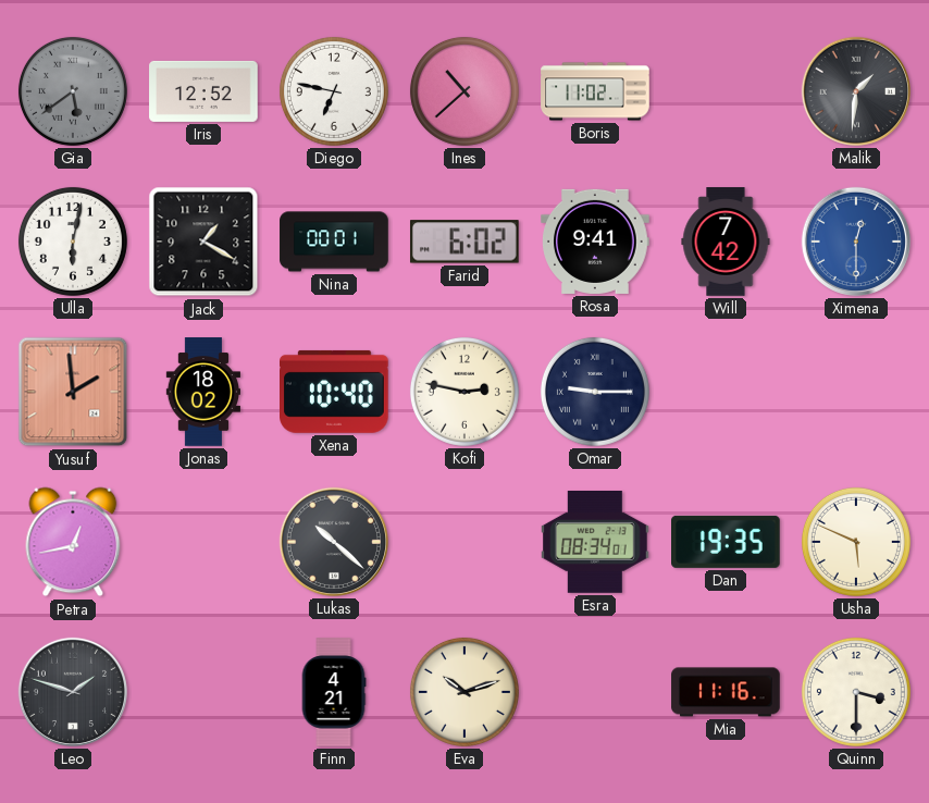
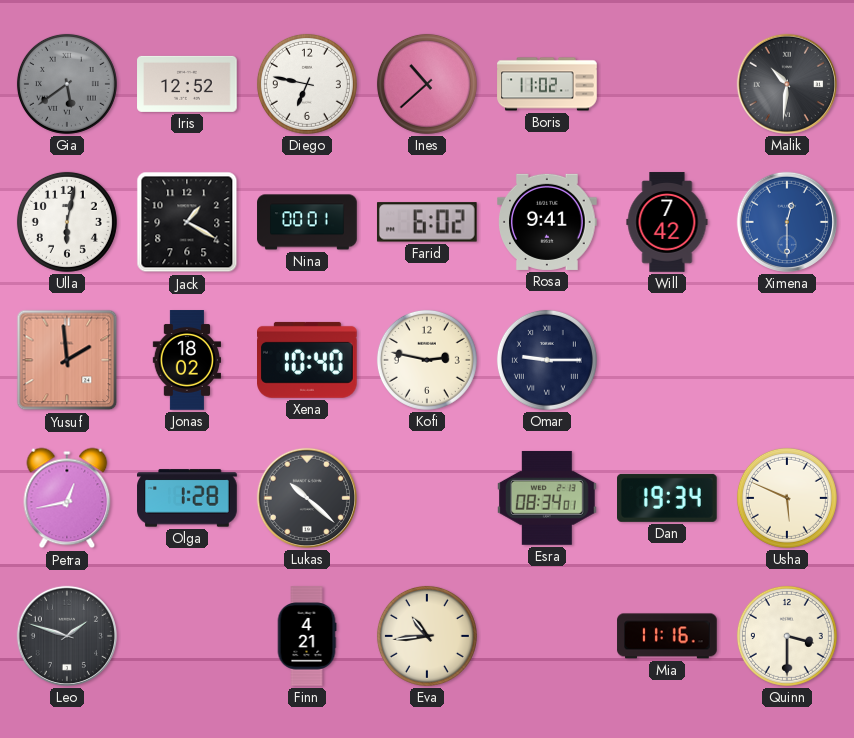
Malik: 1:31 -> 10:31
Olga: none -> 1:28
Dan: 19:35 -> 19:34
Eva: 10:12 -> 10:44
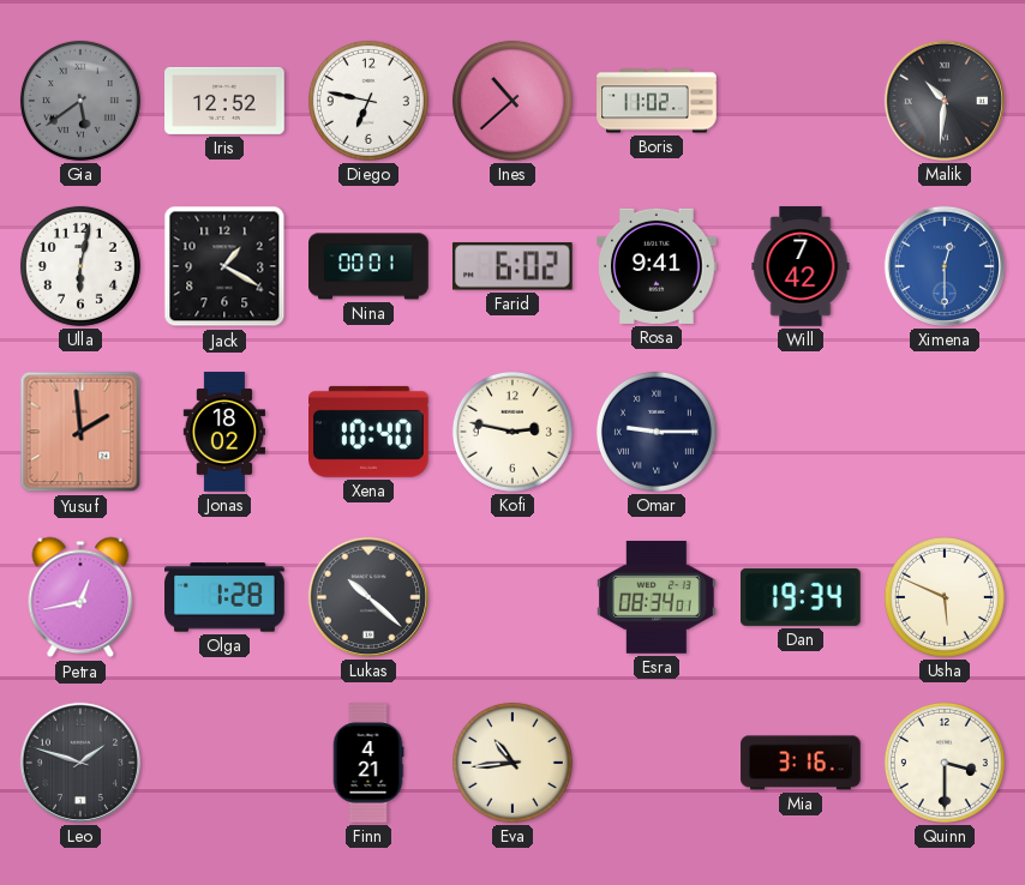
Mia: 11:16 -> 3:16
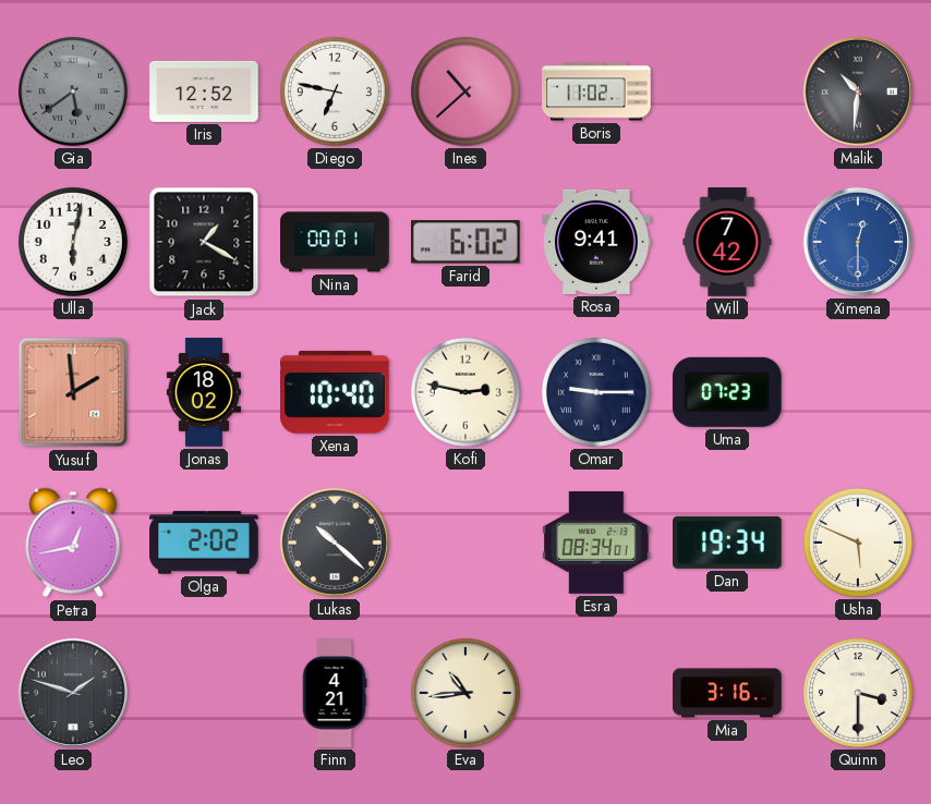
Uma: none -> 07:23
Olga: 1:28 -> 2:02
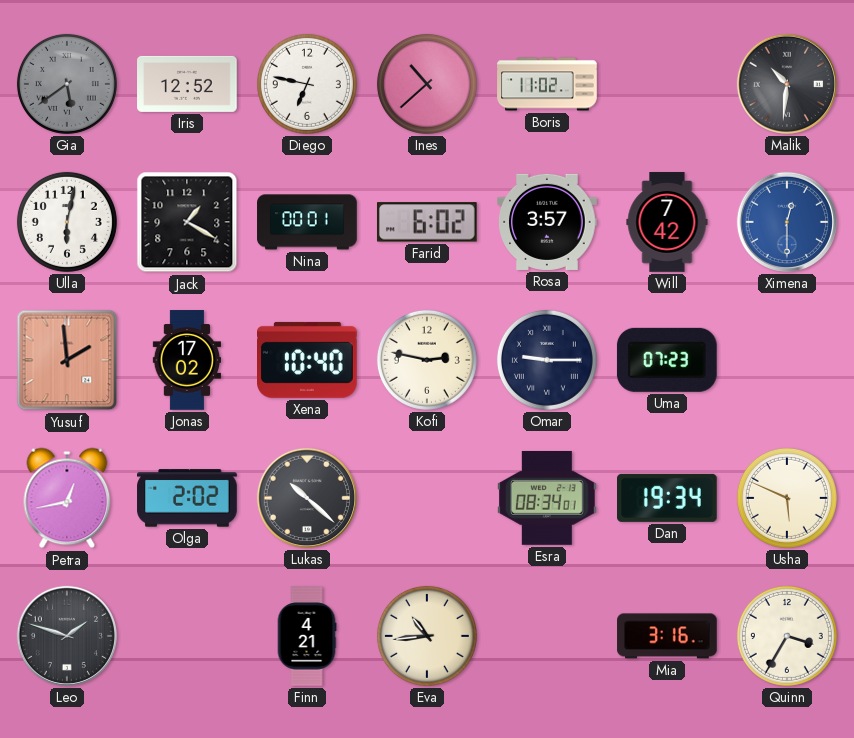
Rosa: 9:41 -> 3:57
Jonas: 18:02 -> 17:02
Quinn: 3:30 -> 3:35
